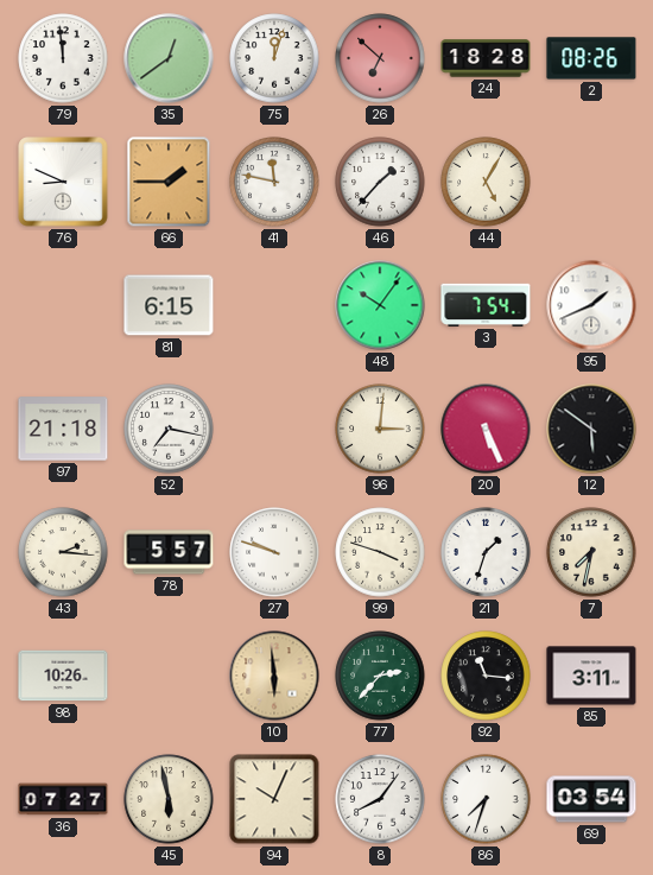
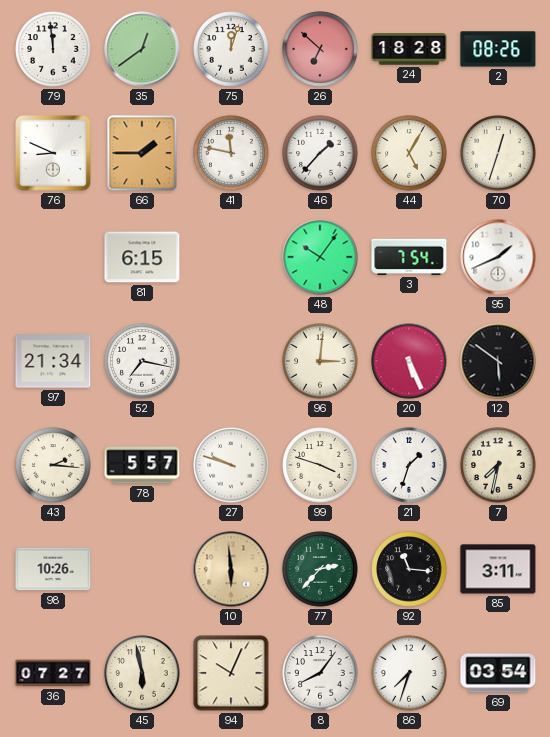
70: none -> 12:33
97: 21:18 -> 21:34
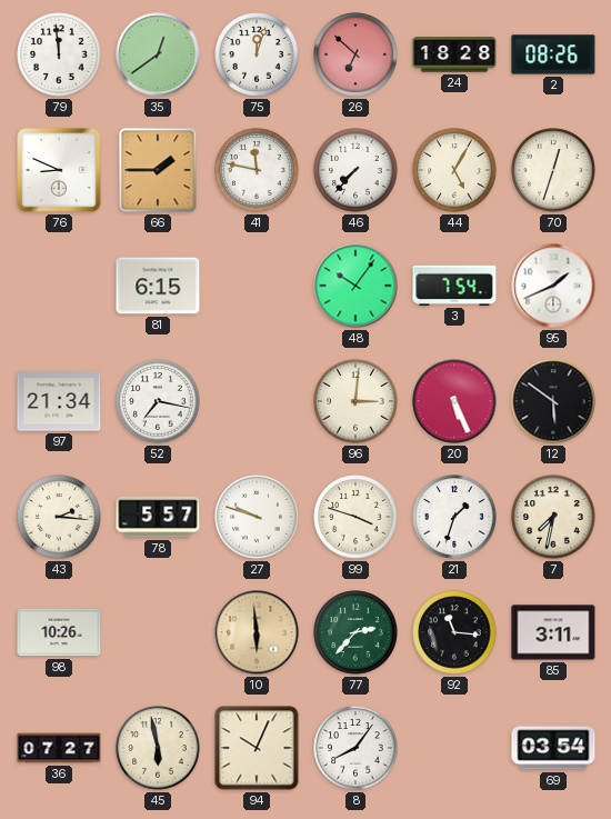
46: 1:37 -> 7:37
86: 7:33 -> none
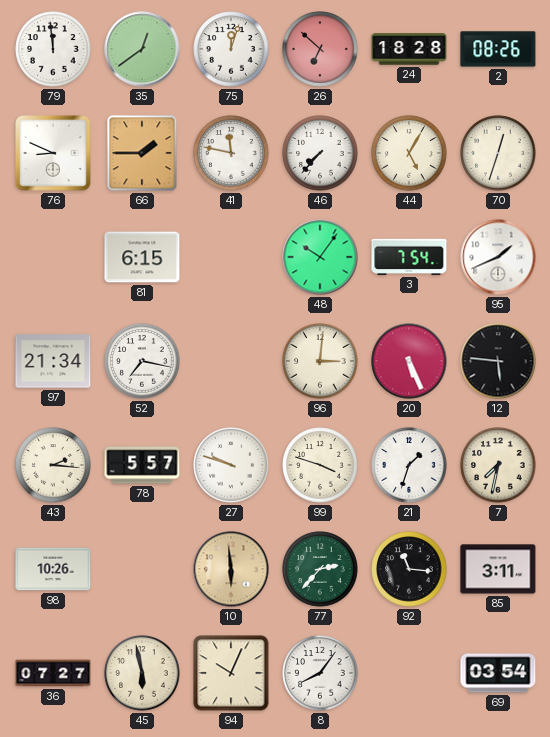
12: 5:51 -> 5:46
